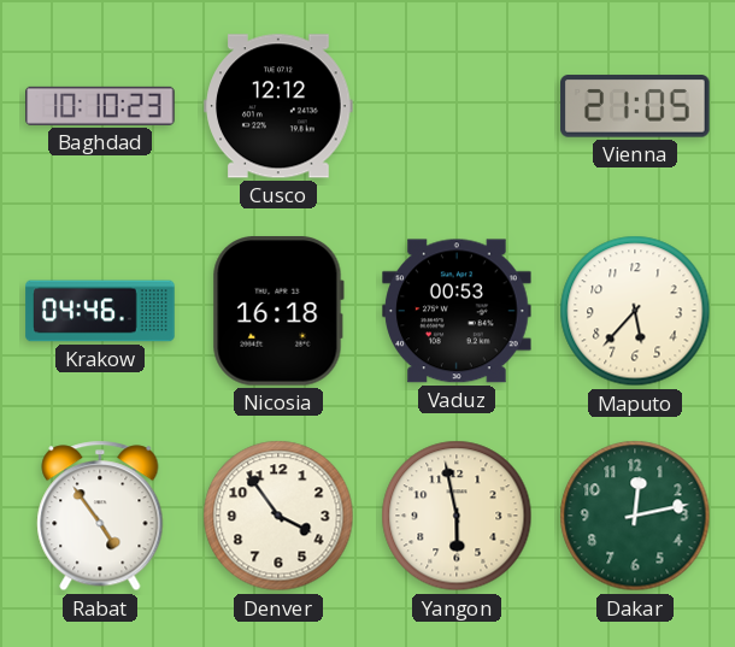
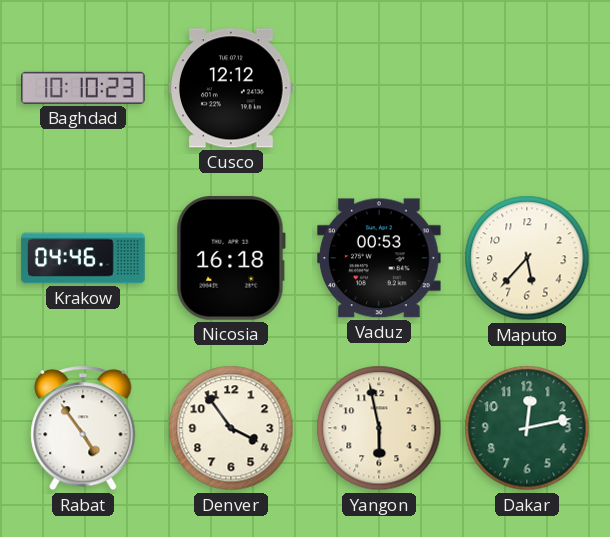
Vienna: 21:05 -> none
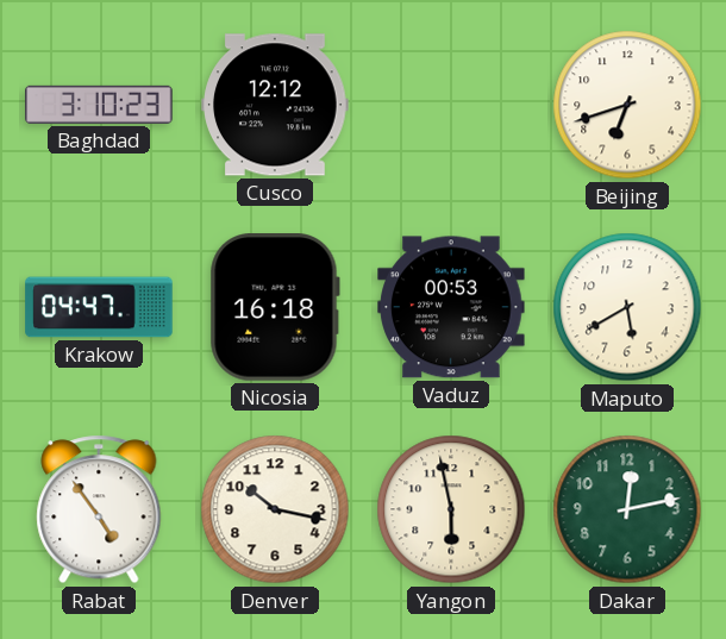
Baghdad: 10:10 -> 3:10
Beijing: none -> 6:42
Krakow: 04:46 -> 04:47
Maputo: 5:37 -> 5:40
Denver: 3:54 -> 10:17
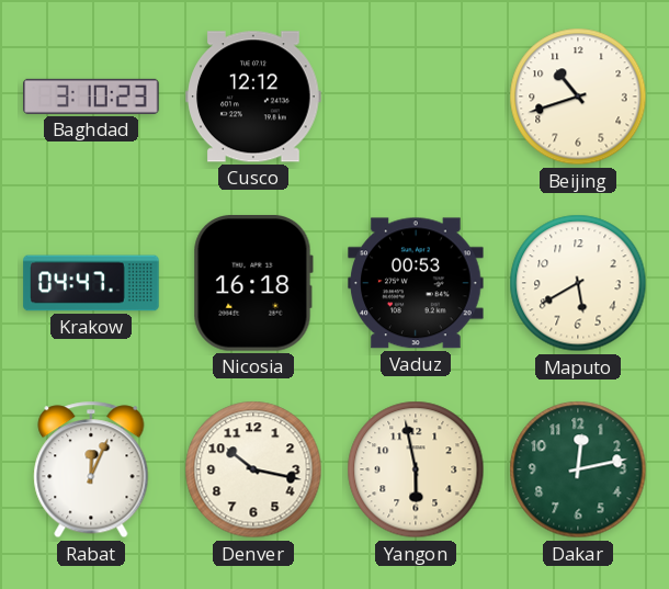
Beijing: 6:42 -> 10:42
Rabat: 4:54 -> 12:04
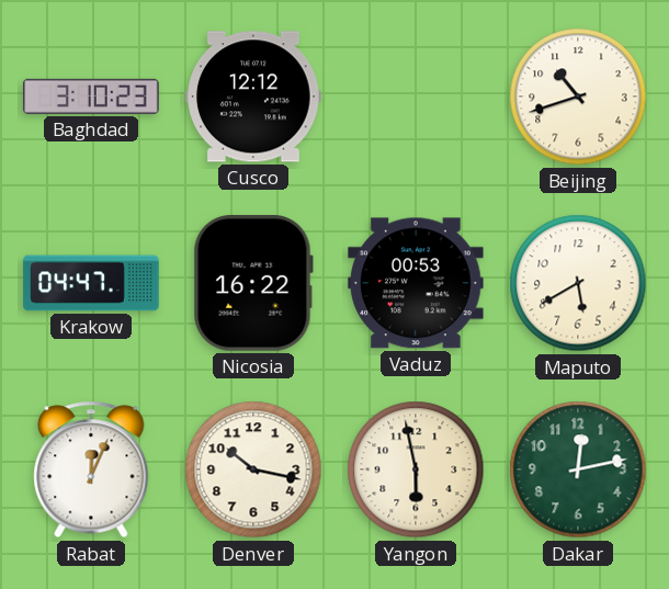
Nicosia: 16:18 -> 16:22
